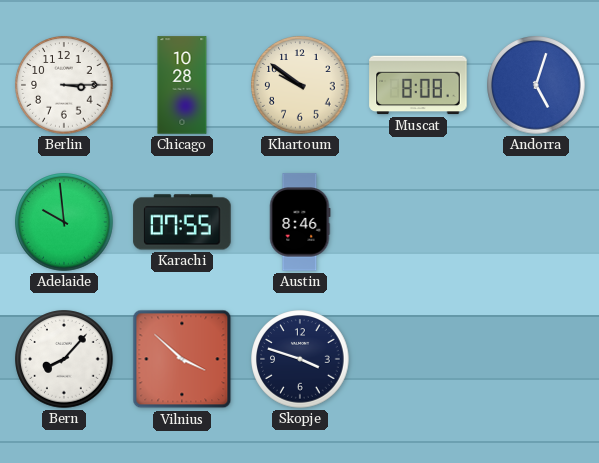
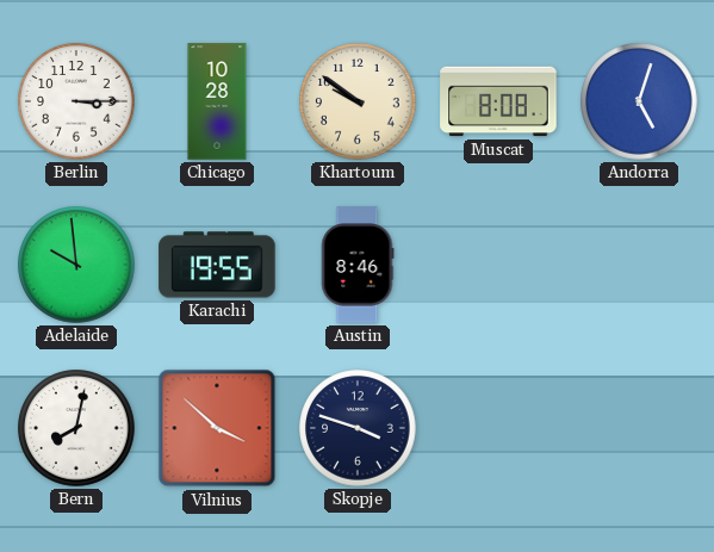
Karachi: 07:55 -> 19:55
Bern: 8:07 -> 8:02
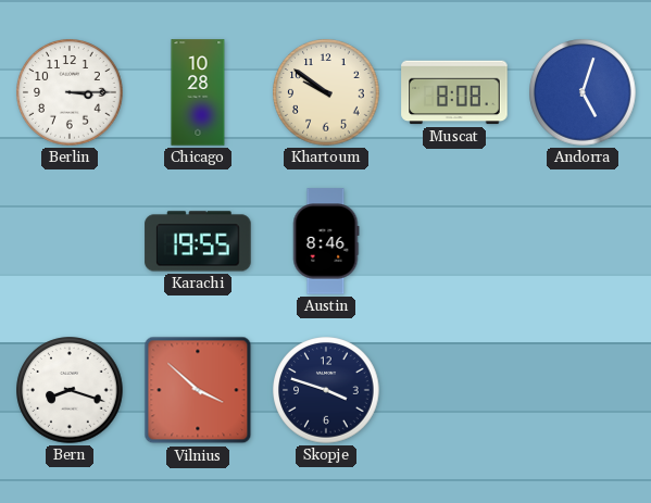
Adelaide: 9:59 -> none
Bern: 8:02 -> 8:18
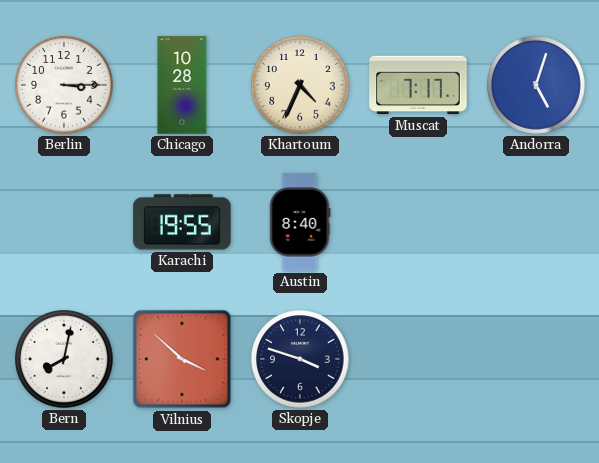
Khartoum: 9:51 -> 4:34
Muscat: 8:08 -> 7:17
Austin: 8:46 -> 8:40
Bern: 8:18 -> 8:02
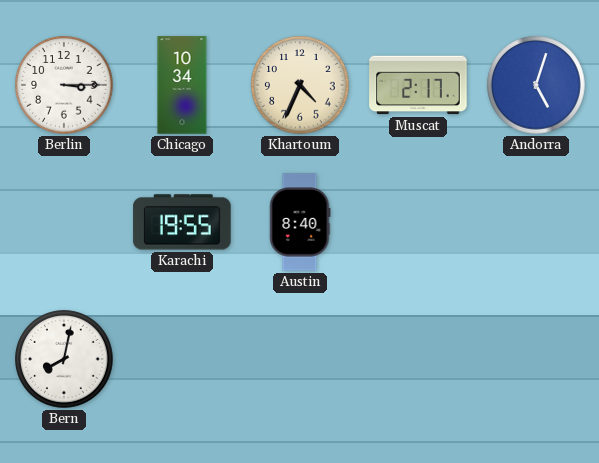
Chicago: 10:28 -> 10:34
Muscat: 7:17 -> 2:17
Vilnius: 3:52 -> none
Skopje: 3:48 -> none
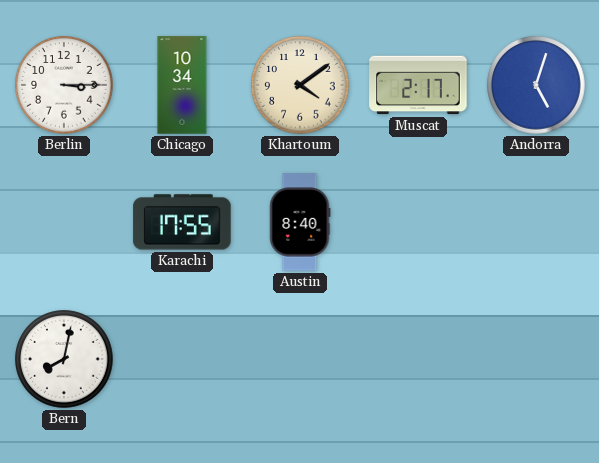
Khartoum: 4:34 -> 4:09
Karachi: 19:55 -> 17:55
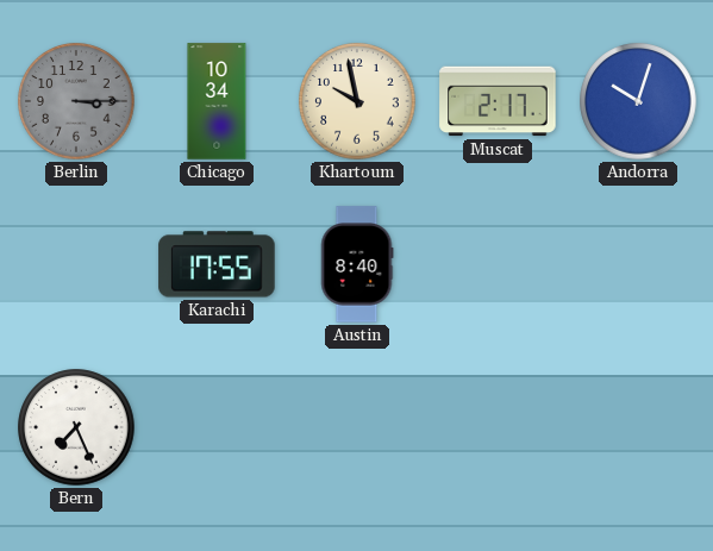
Berlin dial: white -> grey
Khartoum: 4:09 -> 9:58
Andorra: 5:03 -> 10:03
Bern: 8:02 -> 7:26
